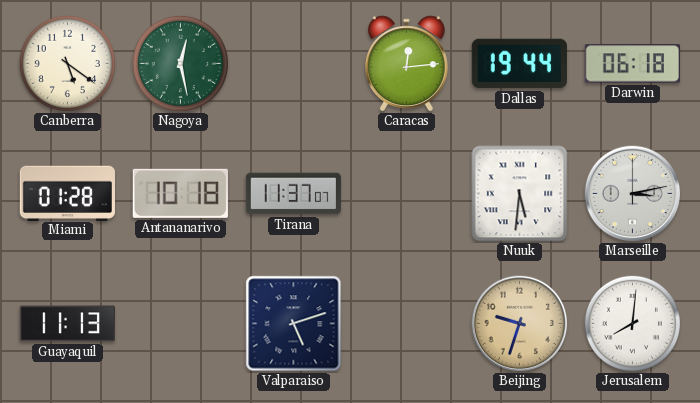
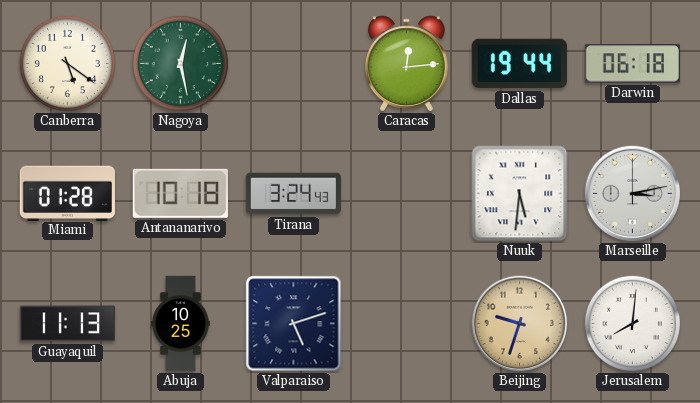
Tirana: 11:37 -> 3:24
Abuja: none -> 10:25
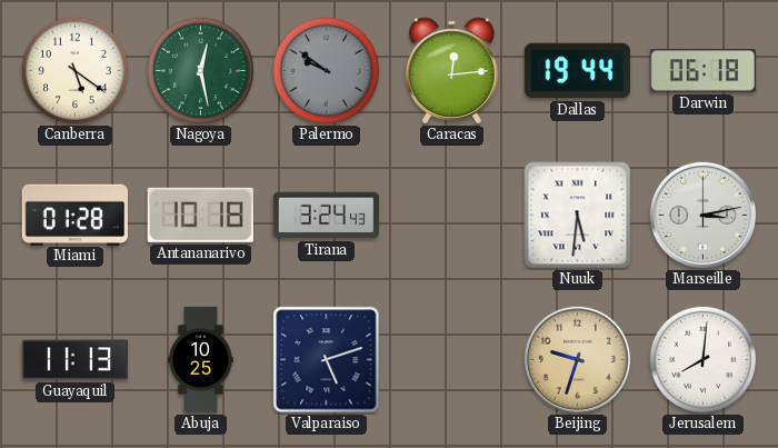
Palermo: none -> 9:51
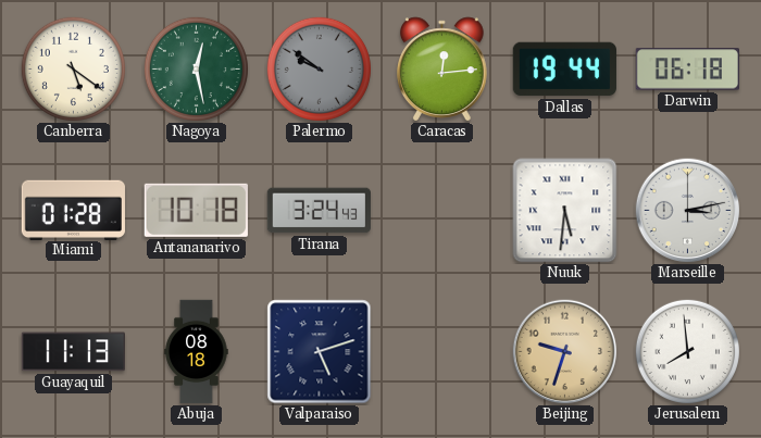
Abuja: 10:25 -> 08:18
Jerusalem: 8:01 -> 7:59
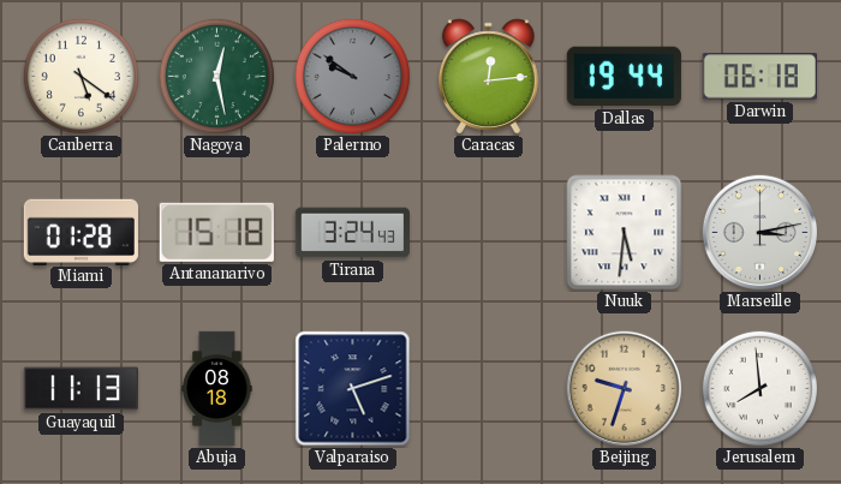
Antananarivo: 10:18 -> 15:18
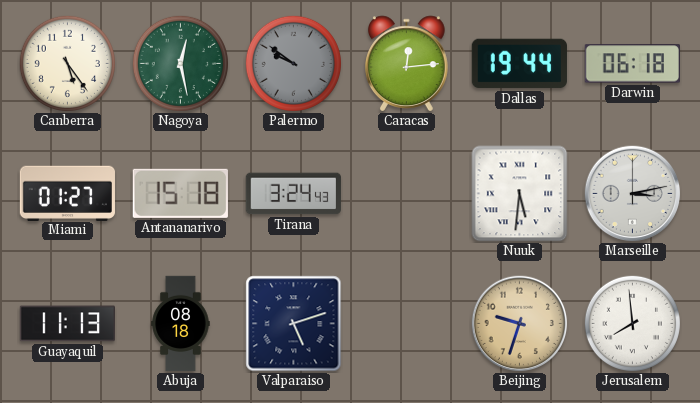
Canberra: 5:21 -> 5:24
Miami: 01:28 -> 01:27
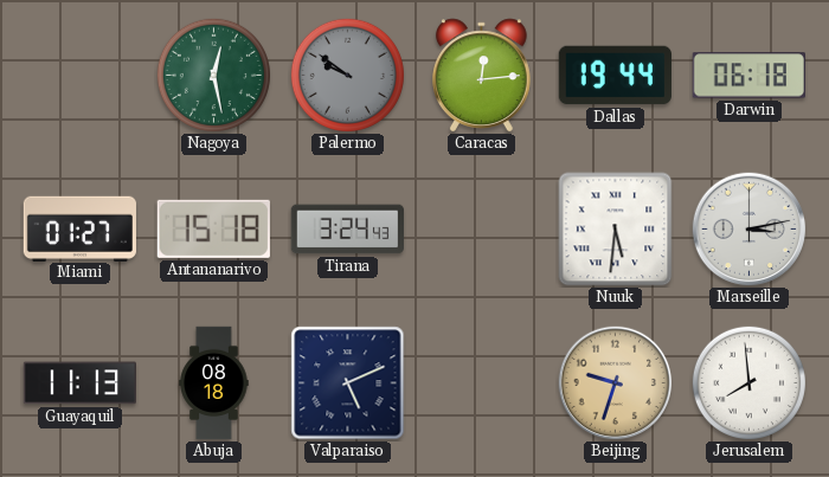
Canberra: 5:24 -> none
Valparaiso: 5:12 -> 5:11
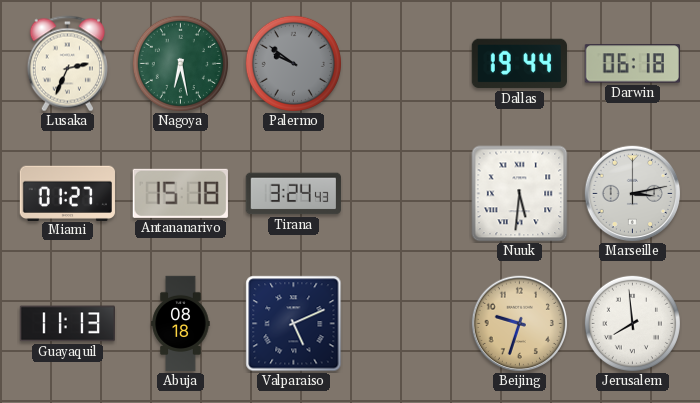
Lusaka: none -> 2:34
Nagoya: 12:28 -> 6:28
Caracas: 12:14 -> none
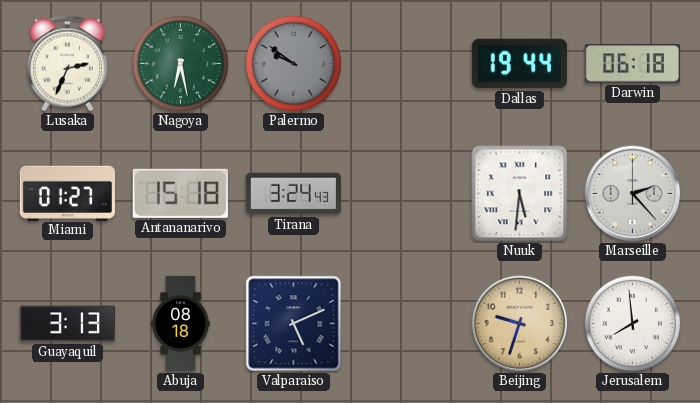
Marseille: 3:13 -> 2:23
Guayaquil: 11:13 -> 3:13
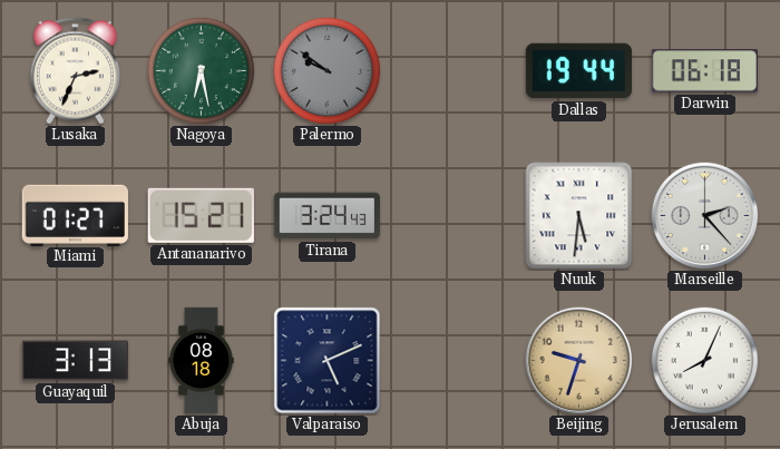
Antananarivo: 15:18 -> 15:21
Jerusalem: 7:59 -> 8:04
